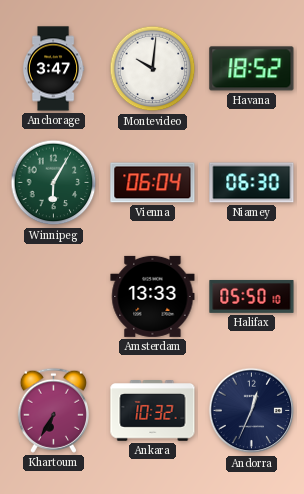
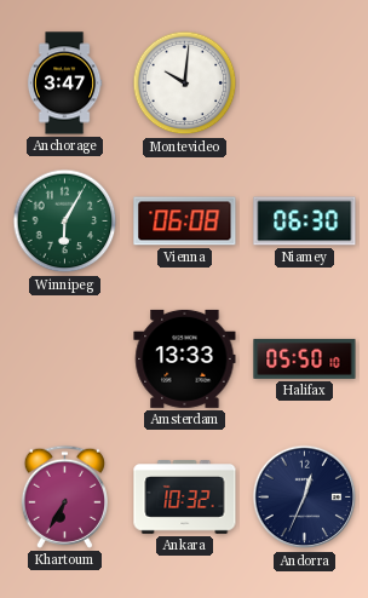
Havana: 18:52 -> none
Vienna: 06:04 -> 06:08
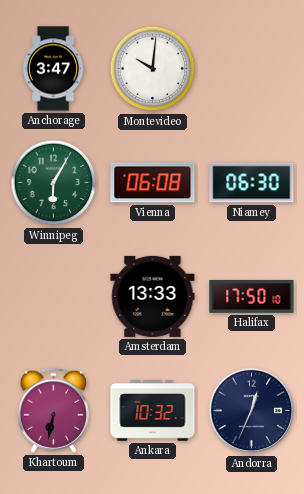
Halifax: 05:50 -> 17:50
Khartoum: 6:35 -> 6:32
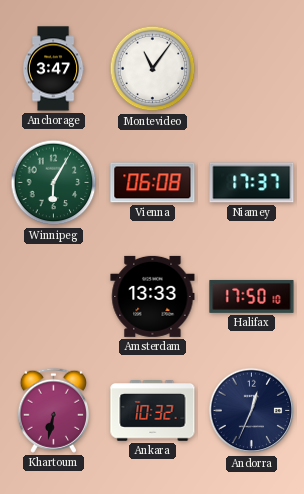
Montevideo: 10:01 -> 11:06
Niamey: 06:30 -> 17:37
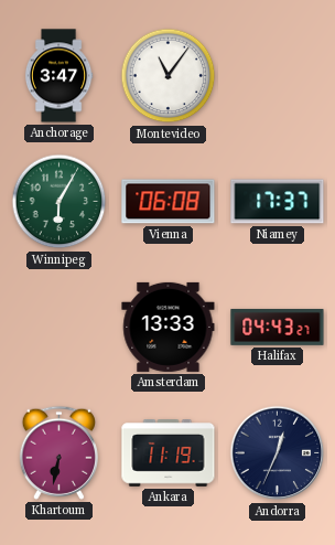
Halifax: 17:50 -> 04:43
Ankara: 10:32 -> 11:19
